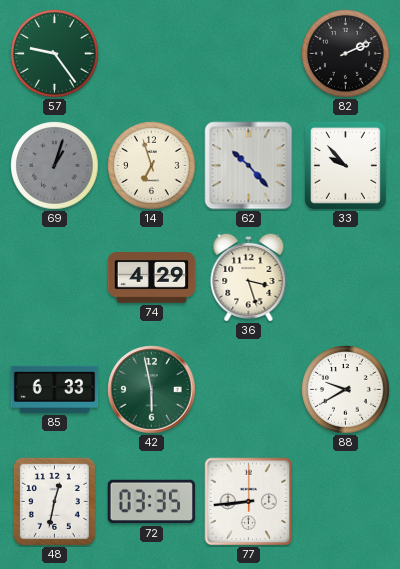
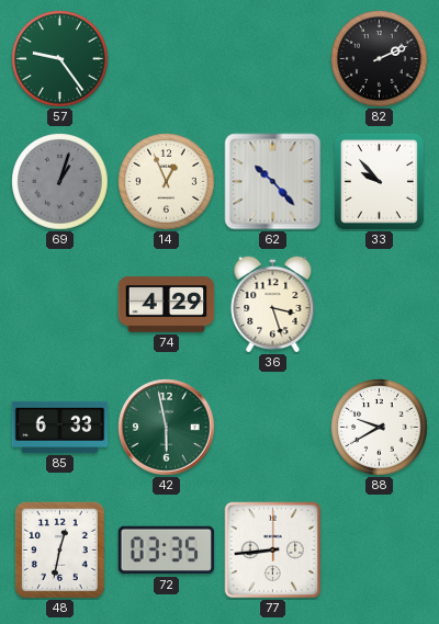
14: 6:57 -> 12:56
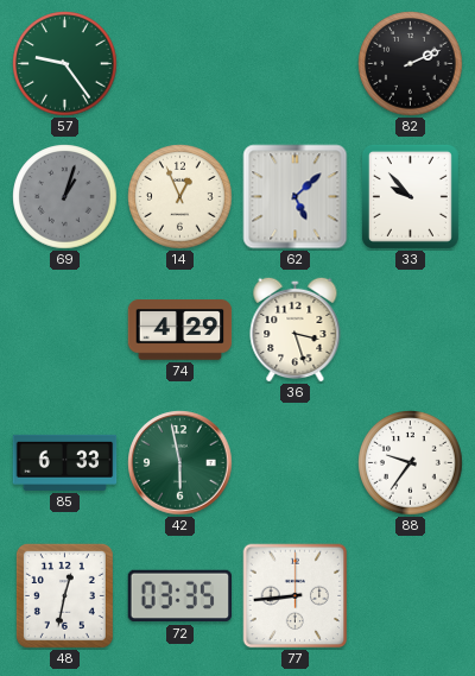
62: 10:23 -> 5:08
88: 9:40 -> 9:36
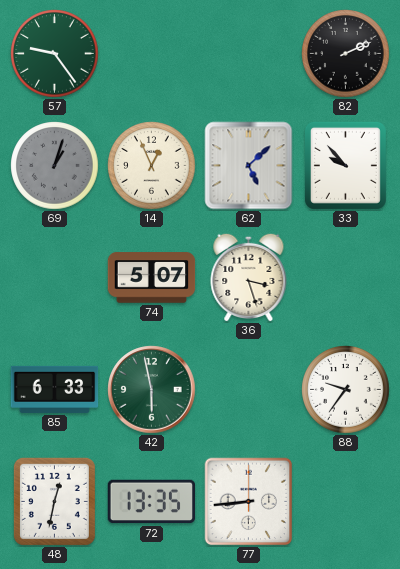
74: 4:29 -> 5:07
72: 03:35 -> 13:35
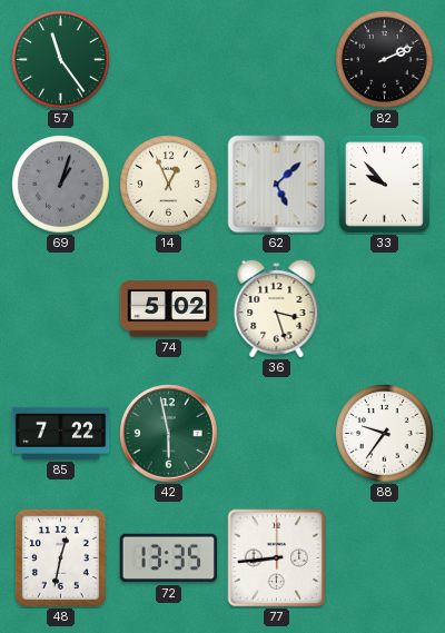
57: 9:24 -> 11:24
74: 5:07 -> 5:02
85: 6:33 -> 7:22
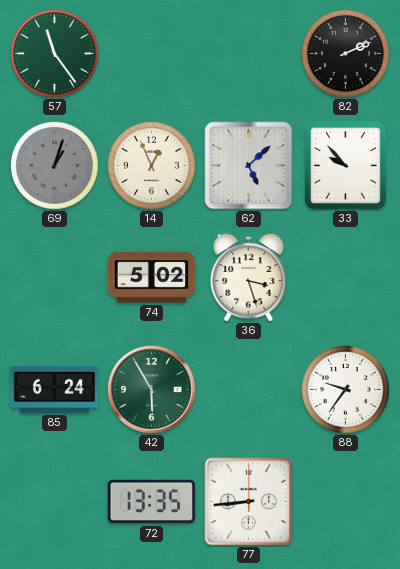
85: 7:22 -> 6:24
42: 5:58 -> 5:55
48: 12:32 -> none
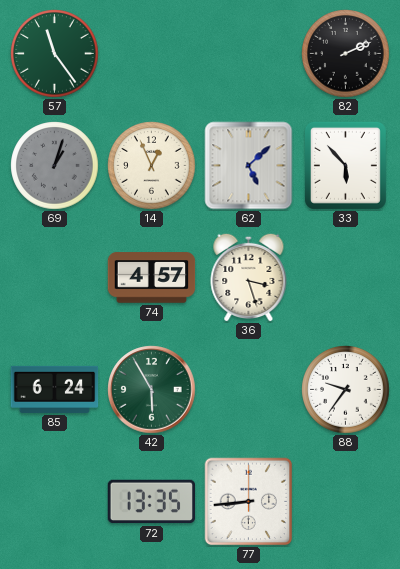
33: 9:53 -> 5:53
74: 5:02 -> 4:57
